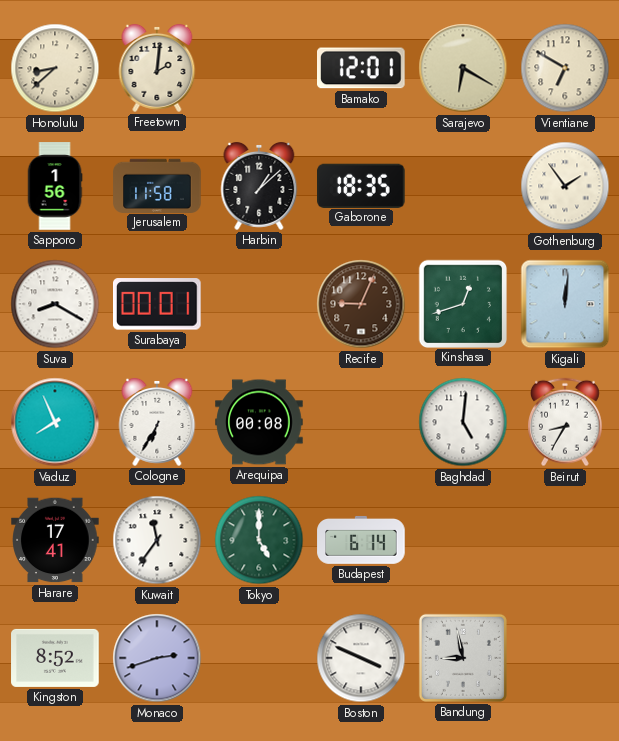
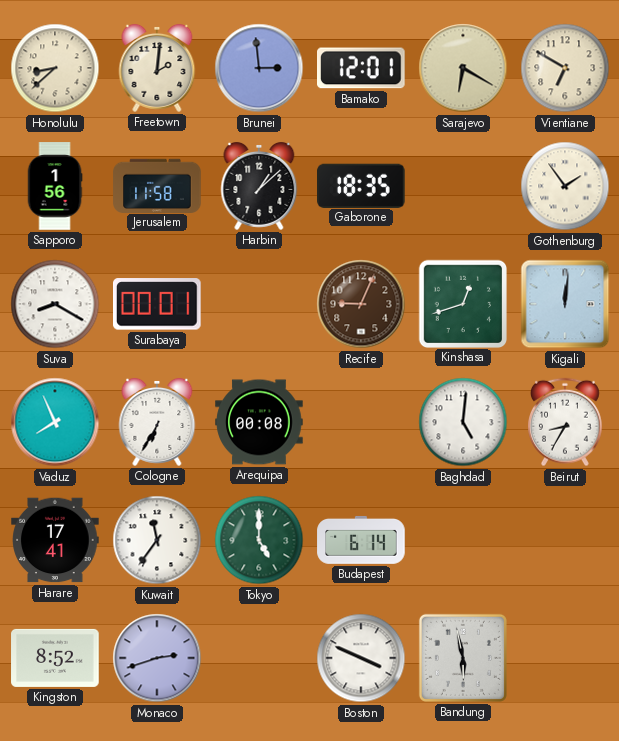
Brunei: none -> 2:59
Bandung: 8:58 -> 5:58
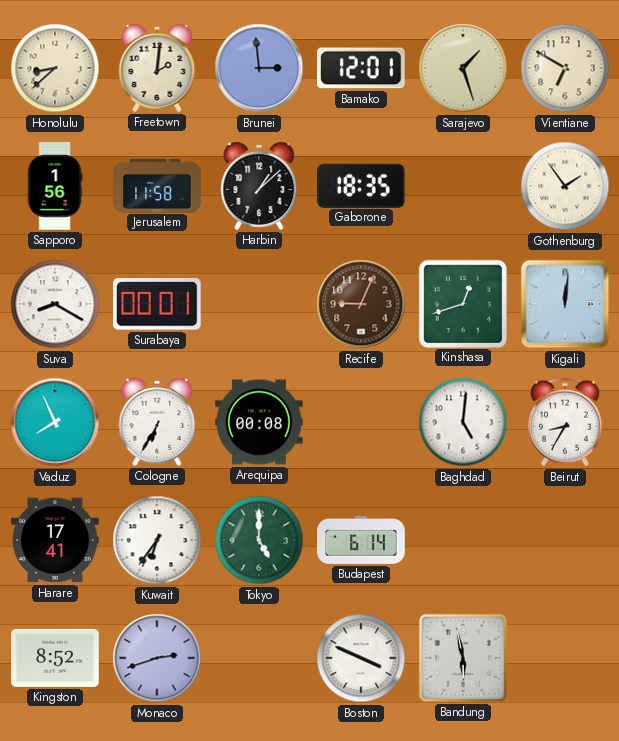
Sarajevo: 6:20 -> 1:27
Kuwait: 11:36 -> 6:36
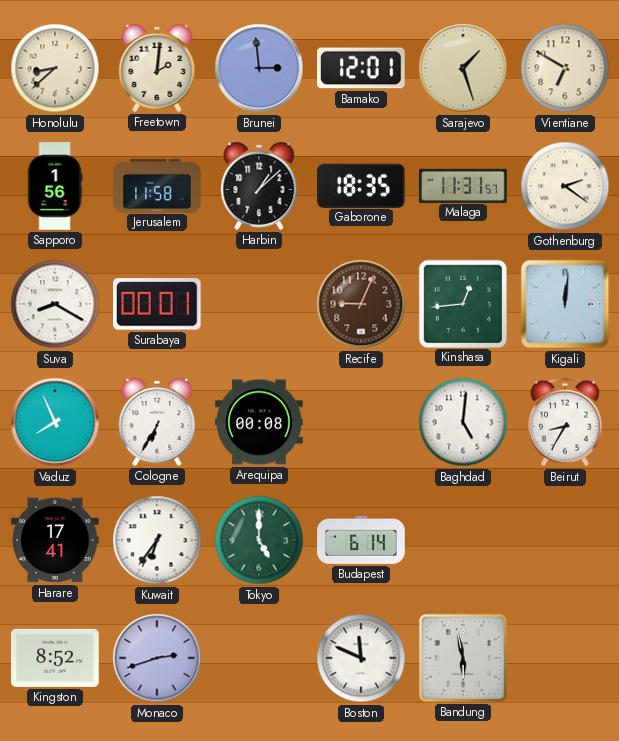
Malaga: none -> 11:31
Gothenburg: 1:54 -> 2:21
Kinshasa: 12:42 -> 12:44
Boston: 3:49 -> 11:49
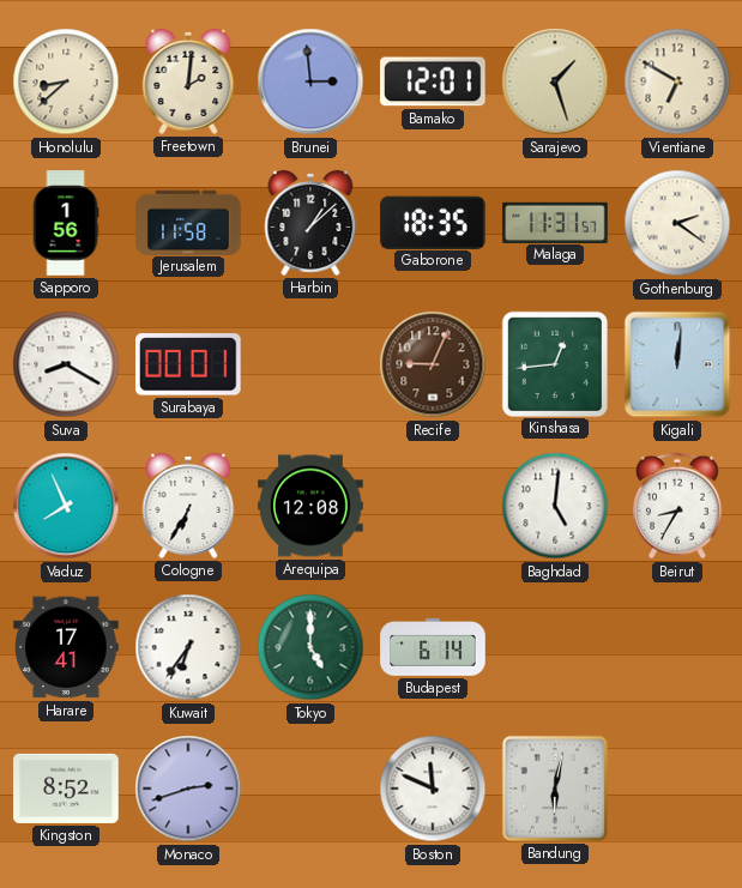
Arequipa: 00:08 -> 12:08
Bandung: 5:58 -> 6:02
